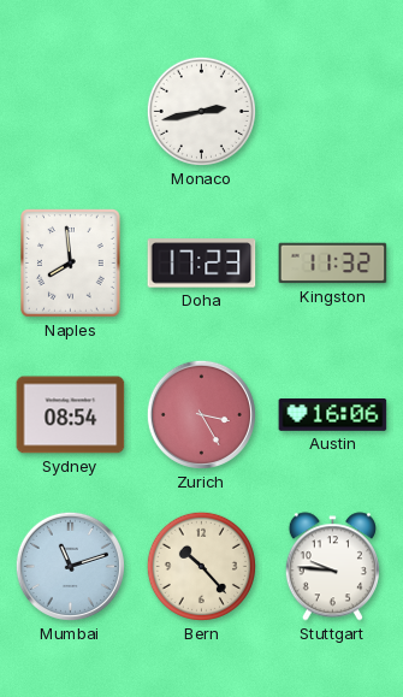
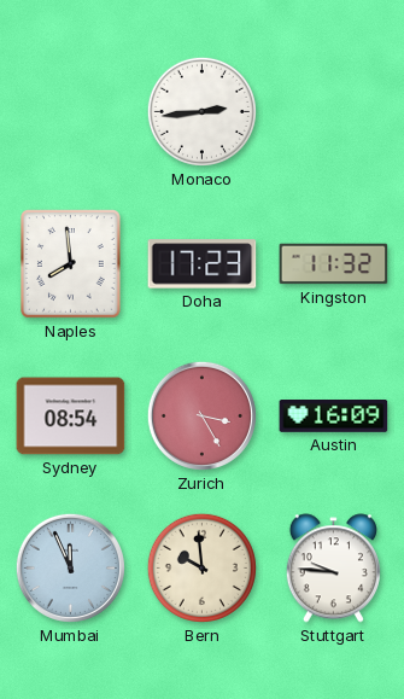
Monaco: 2:43 -> 2:44
Austin: 16:06 -> 16:09
Mumbai: 11:12 -> 11:56
Bern: 10:23 -> 9:59
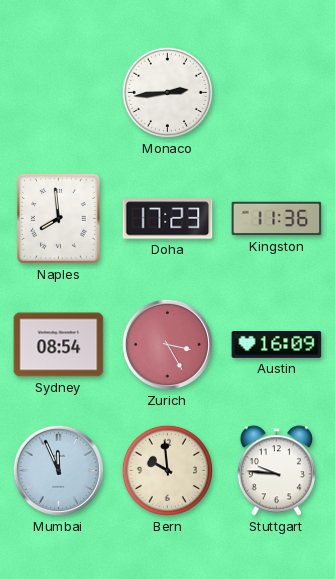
Kingston: 11:32 -> 11:36
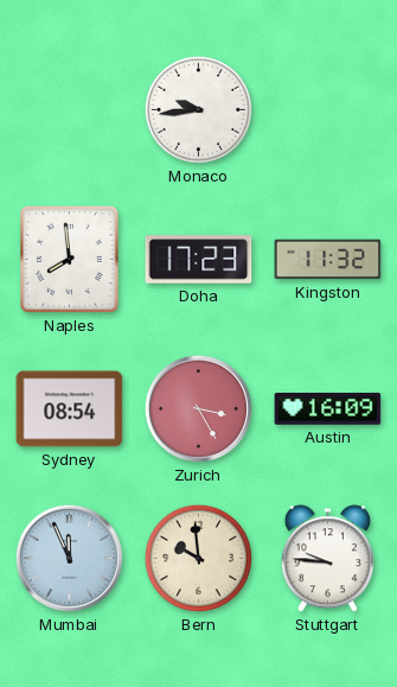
Monaco: 2:44 -> 9:44
Kingston: 11:36 -> 11:32
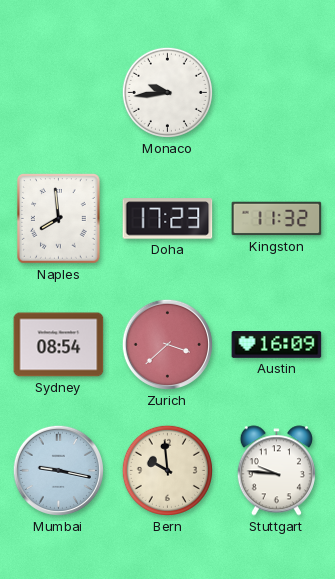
Zurich: 3:25 -> 3:38
Mumbai: 11:56 -> 9:17
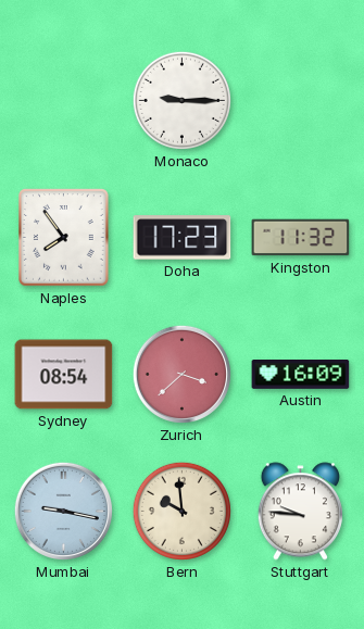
Monaco: 9:44 -> 9:15
Naples: 7:59 -> 7:54
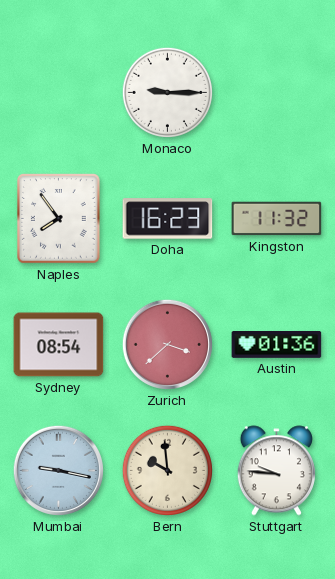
Doha: 17:23 -> 16:23
Austin: 16:09 -> 01:36
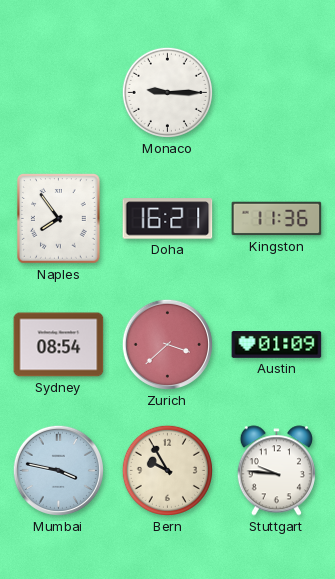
Doha: 16:23 -> 16:21
Kingston: 11:32 -> 11:36
Austin: 01:36 -> 01:09
Mumbai: 9:17 -> 3:47
Bern: 9:59 -> 9:55
